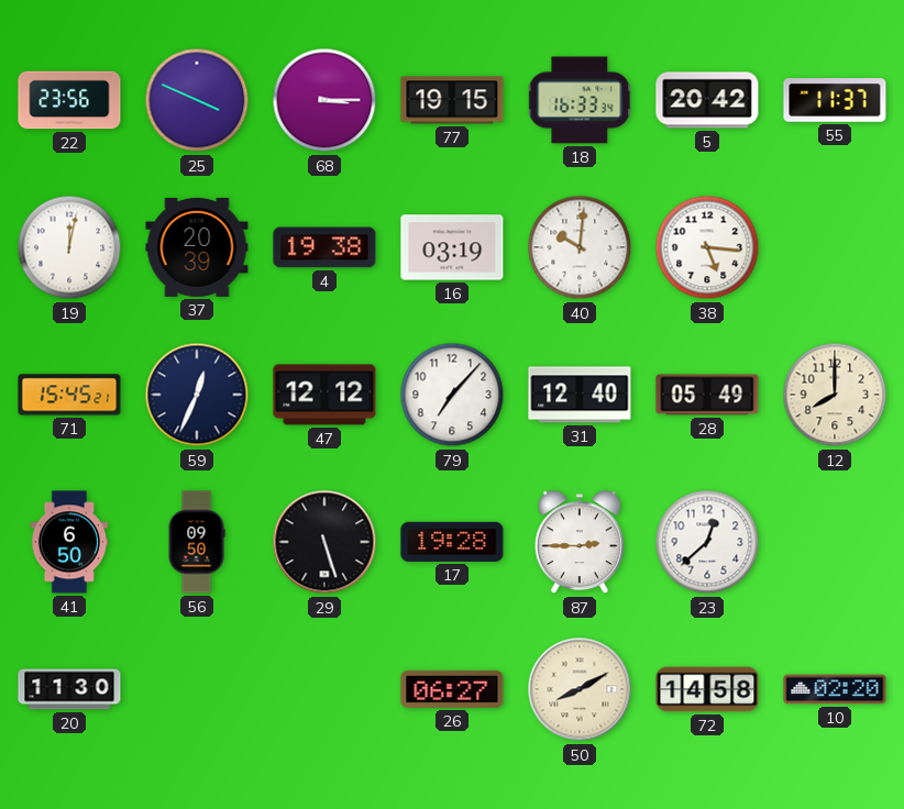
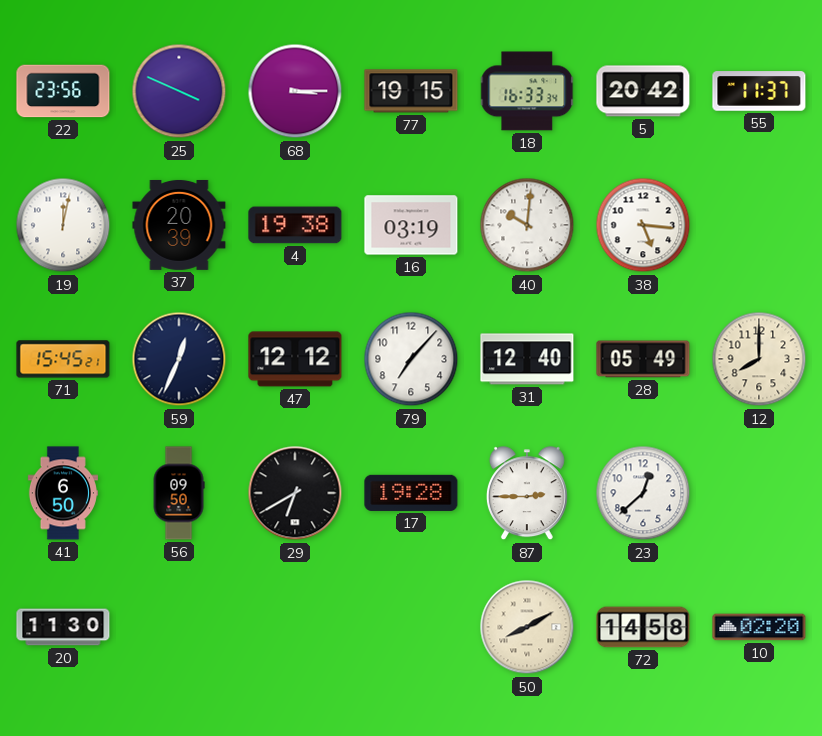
29: 5:27 -> 6:40
26: 06:27 -> none
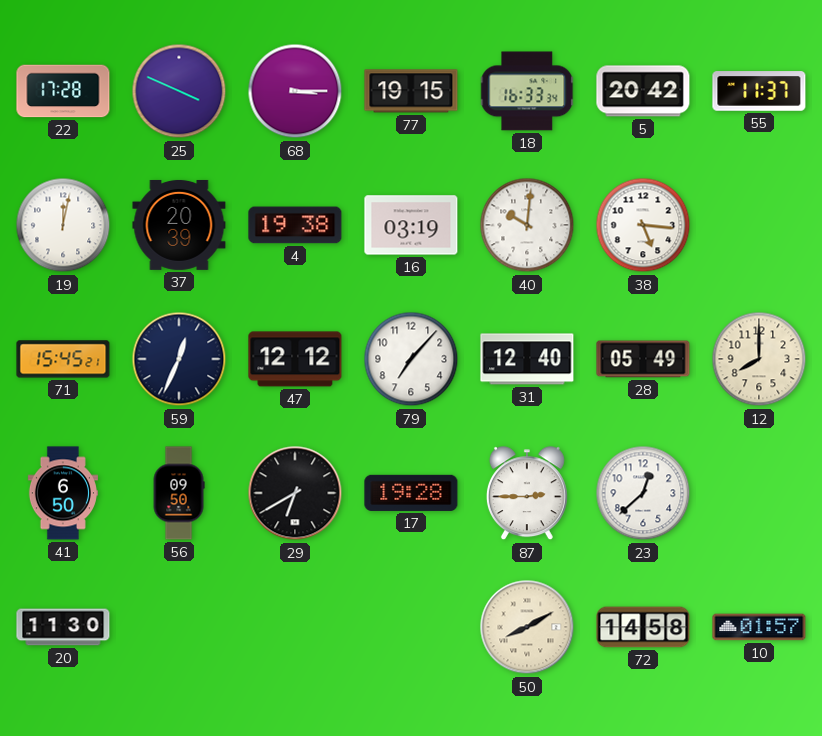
22: 23:56 -> 17:28
10: 02:20 -> 01:57
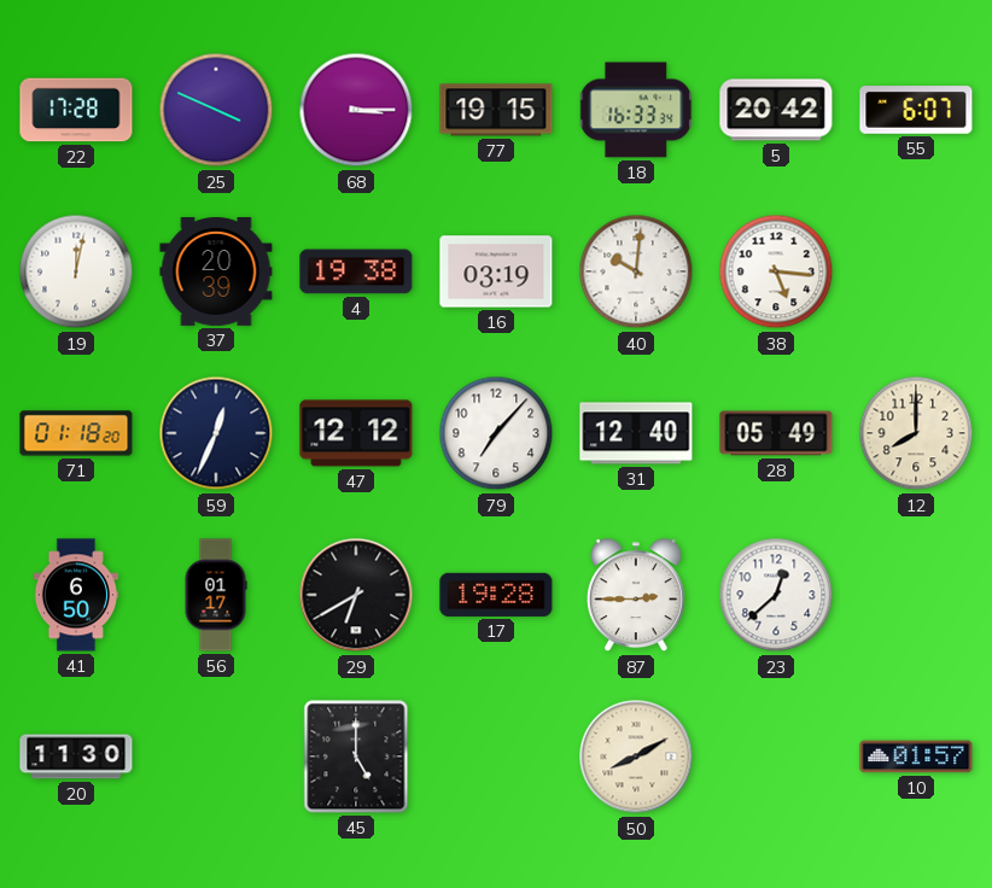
55: 11:37 -> 6:07
71: 15:45 -> 01:18
56: 09:50 -> 01:17
45: none -> 5:00
72: 14:58 -> none
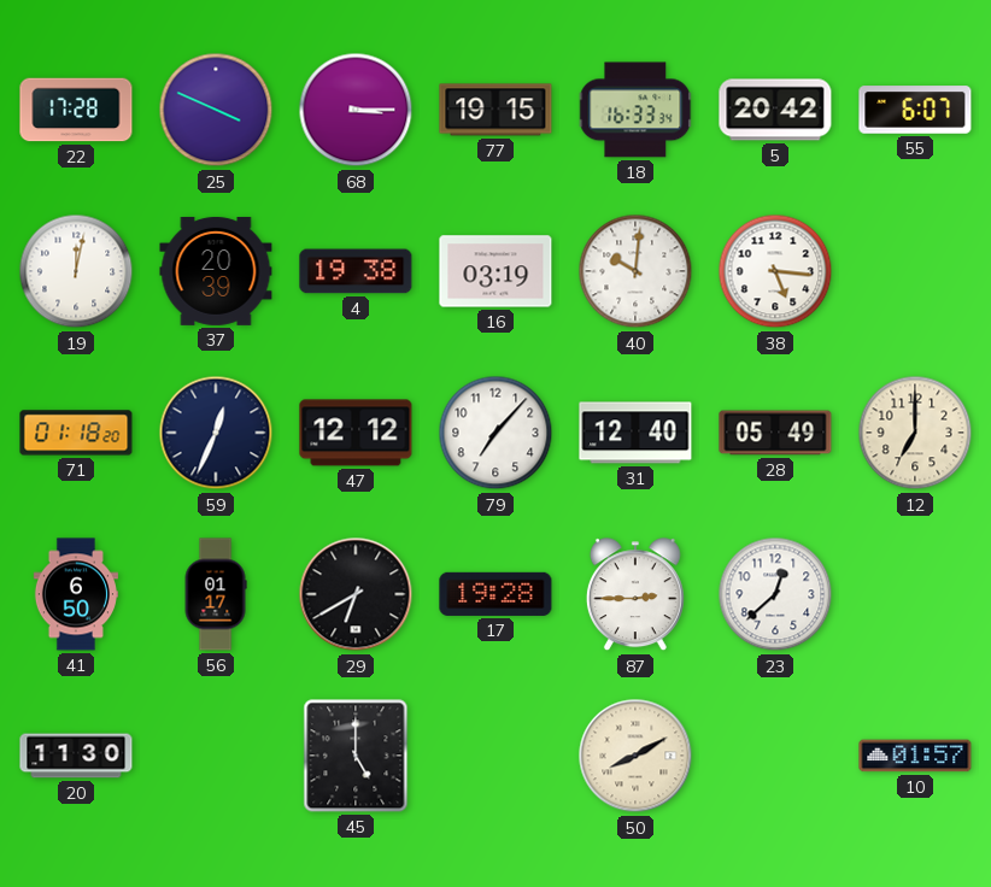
12: 8:00 -> 7:00
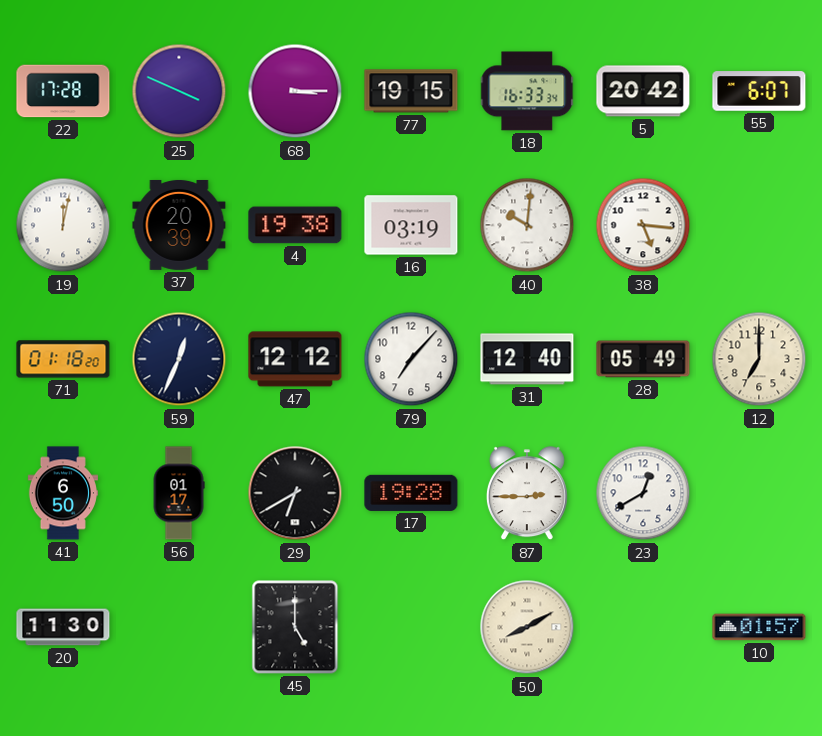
23: 12:38 -> 12:40
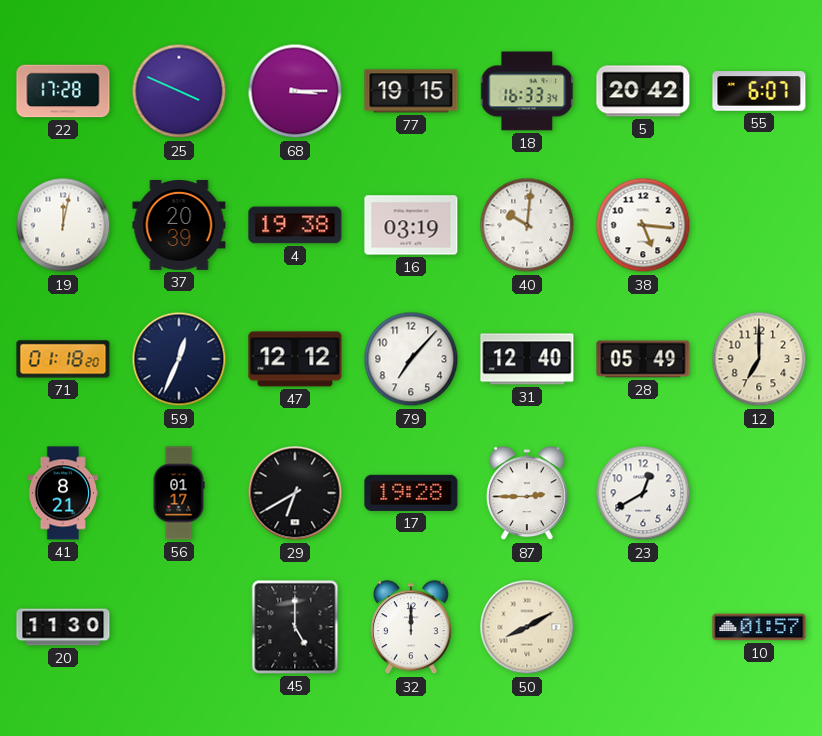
41: 6:50 -> 8:21
32: none -> 12:00
